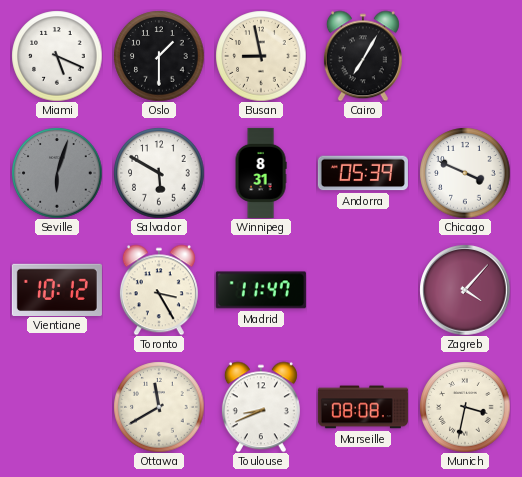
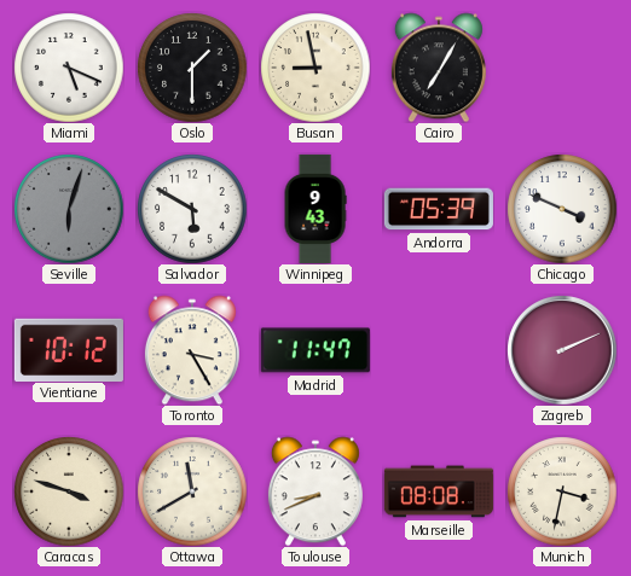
Winnipeg: 8:31 -> 9:43
Zagreb: 4:07 -> 2:11
Caracas: none -> 3:48
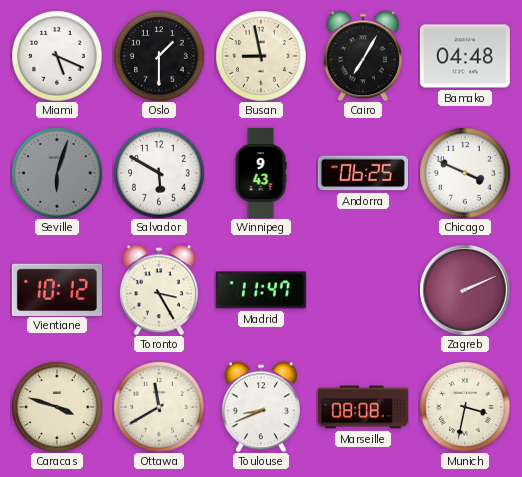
Bamako: none -> 04:48
Andorra: 05:39 -> 06:25
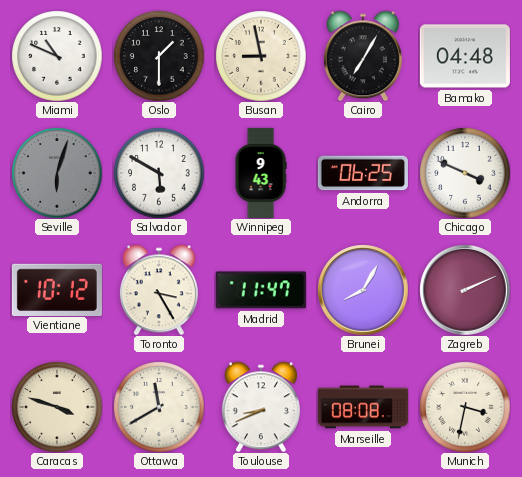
Miami: 5:19 -> 10:49
Brunei: none -> 8:05
